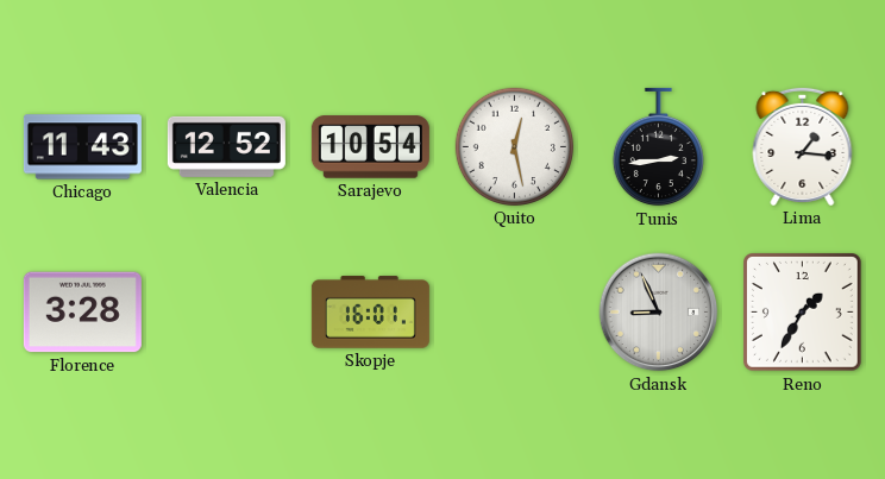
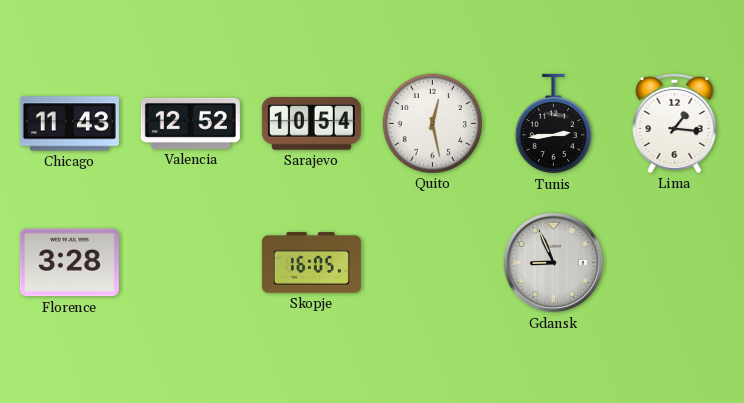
Skopje: 16:01 -> 16:05
Reno: 1:35 -> none
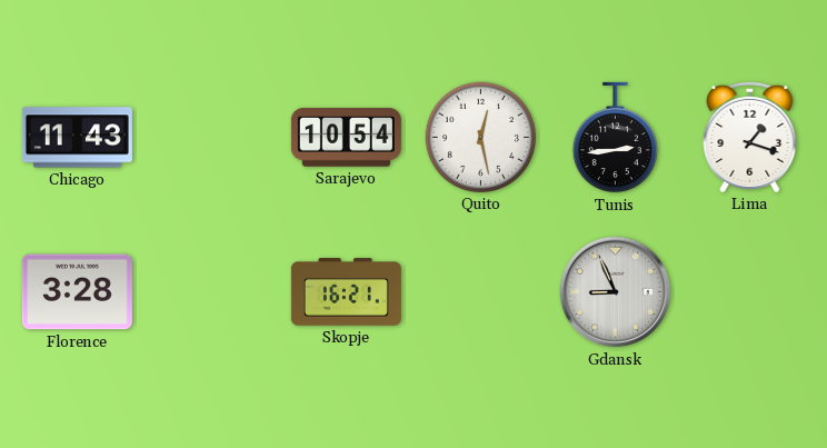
Valencia: 12:52 -> none
Lima: 1:16 -> 1:18
Skopje: 16:05 -> 16:21
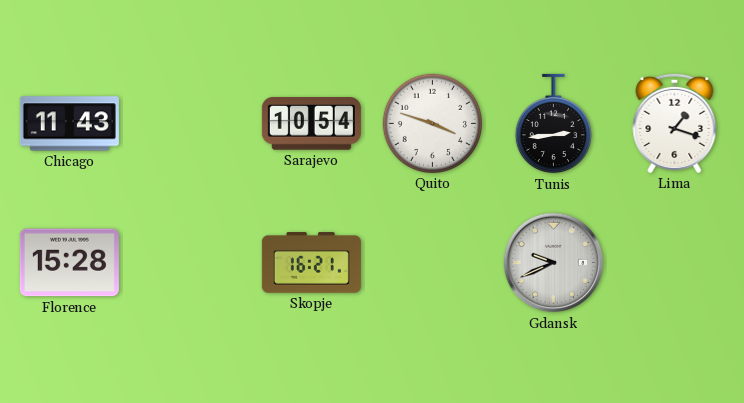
Quito: 12:28 -> 3:48
Florence: 3:28 -> 15:28
Gdansk: 8:56 -> 9:41
